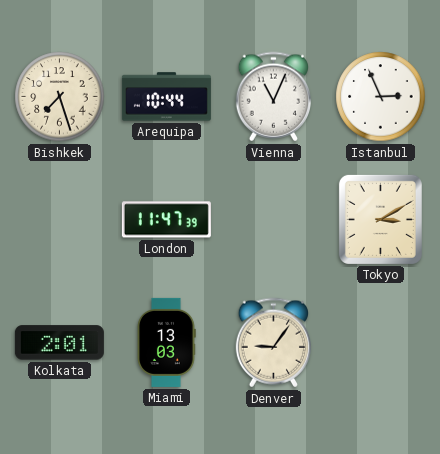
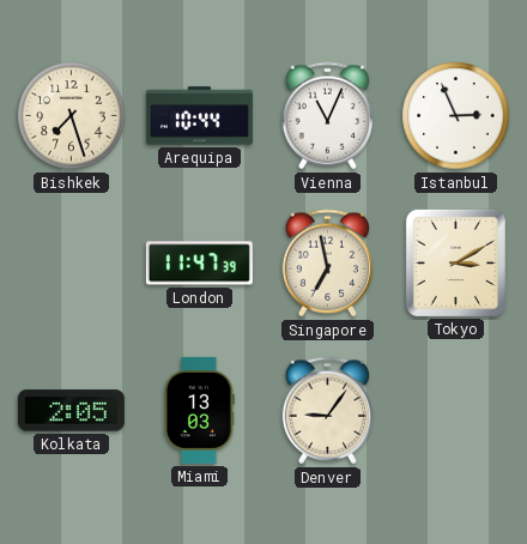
Singapore: none -> 6:58
Kolkata: 2:01 -> 2:05
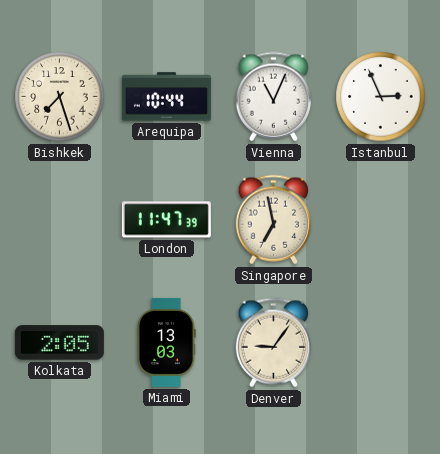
Tokyo: 3:10 -> none
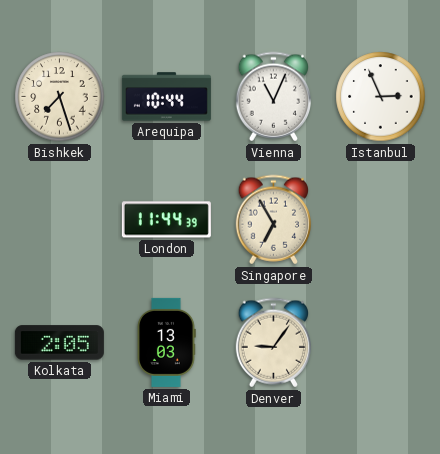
London: 11:47 -> 11:44
Singapore: 6:58 -> 6:55
